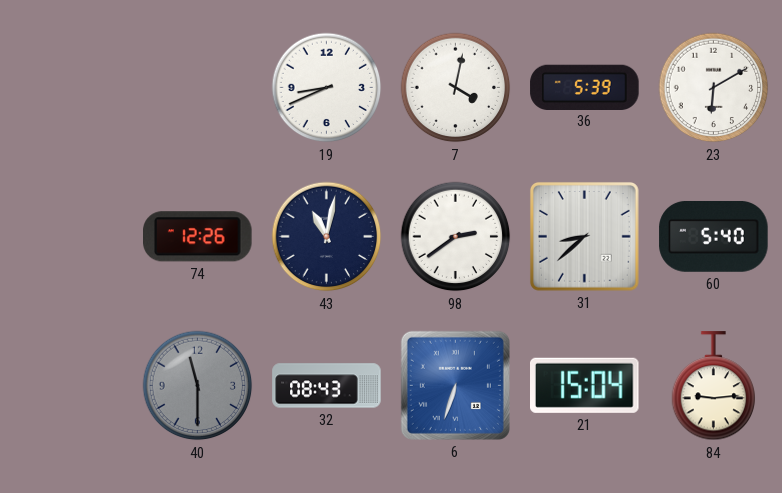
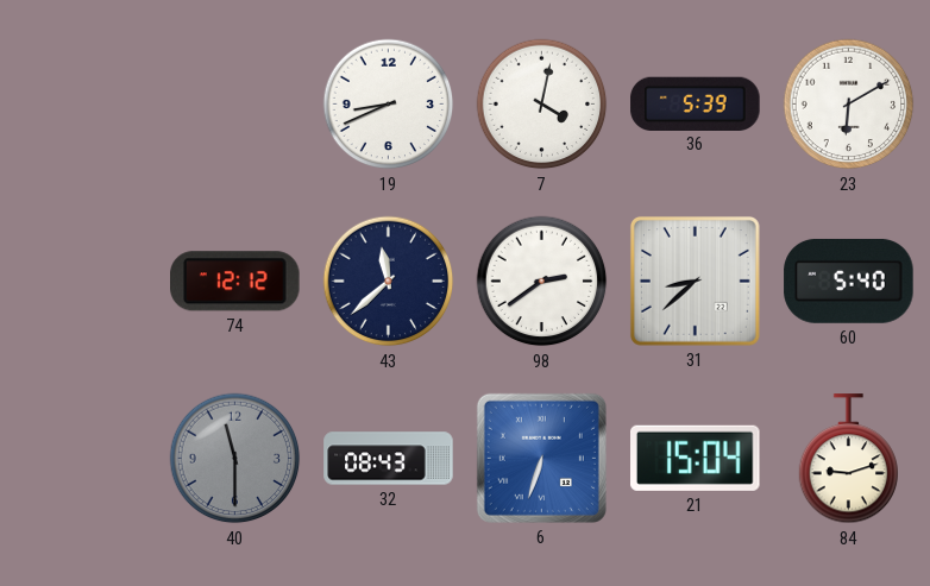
74: 12:26 -> 12:12
43: 11:02 -> 11:38
84: 9:14 -> 9:12
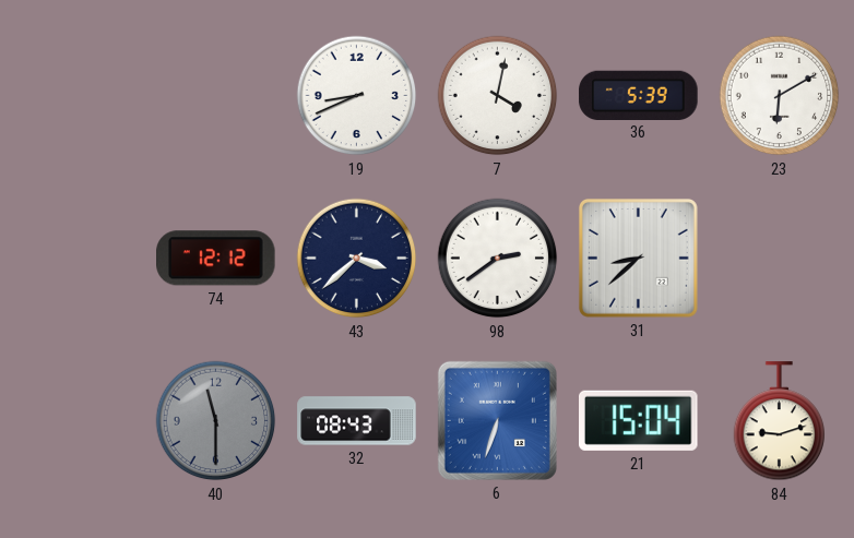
43: 11:38 -> 3:38
60: 5:40 -> none
